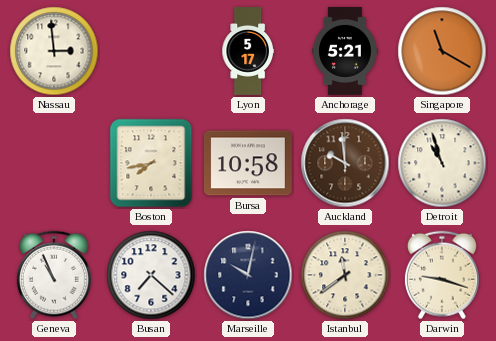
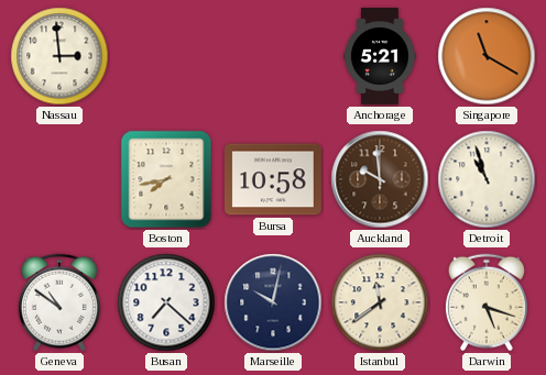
Lyon: 5:17 -> none
Geneva: 10:56 -> 10:51
Darwin: 9:18 -> 5:18
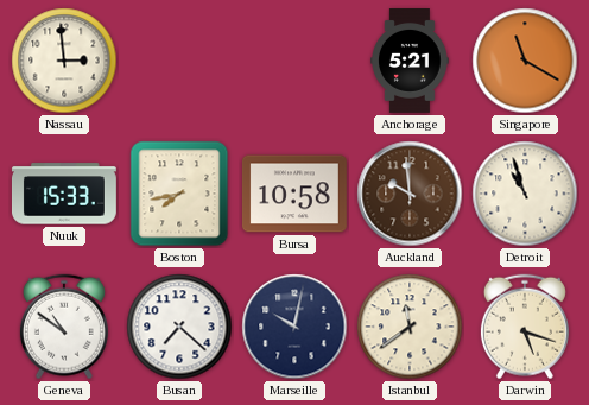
Nuuk: none -> 15:33
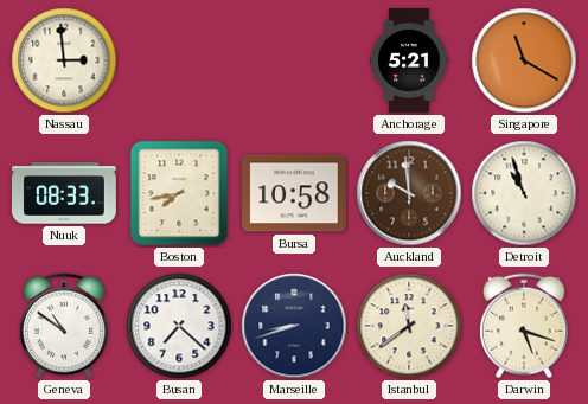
Nuuk: 15:33 -> 08:33
Marseille: 10:02 -> 8:42
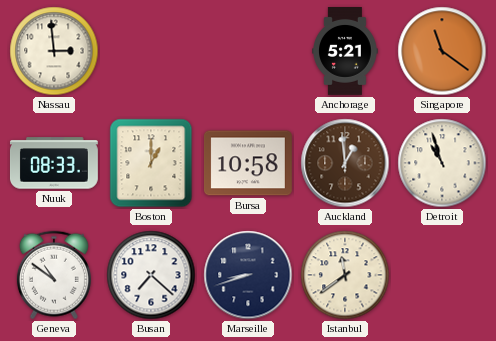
Singapore: 11:20 -> 11:21
Boston: 7:43 -> 1:00
Auckland: 9:59 -> 12:59
Darwin: 5:18 -> none
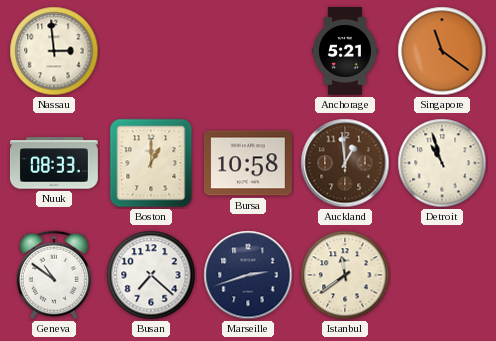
Marseille: 8:42 -> 2:42
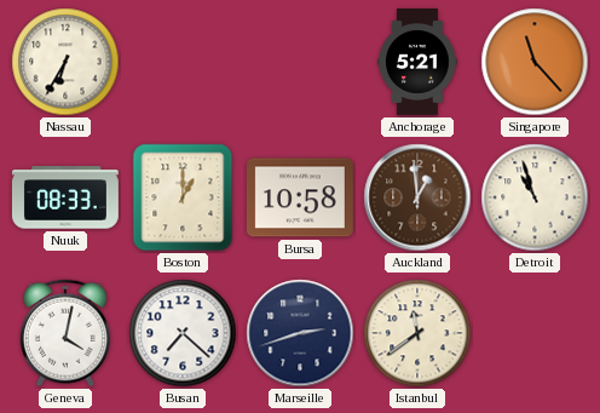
Nassau: 2:59 -> 6:35
Singapore: 11:21 -> 11:23
Geneva: 10:51 -> 4:02
